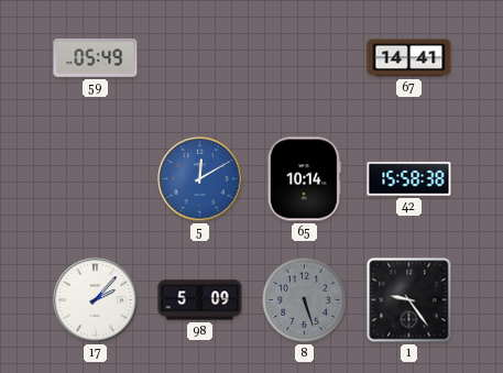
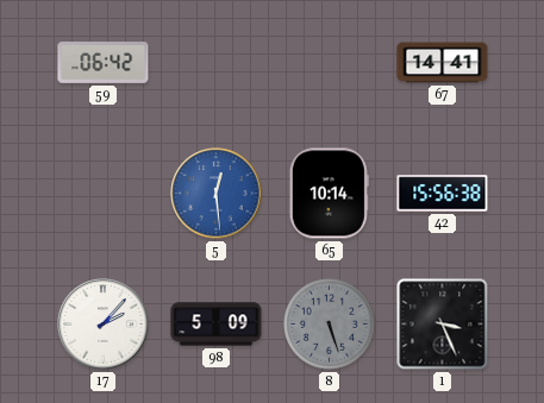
59: 05:49 -> 06:42
5: 12:10 -> 12:29
42: 15:58 -> 15:56
1: 9:24 -> 3:26
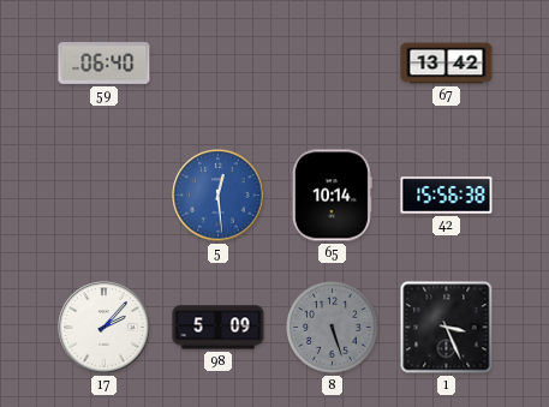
59: 06:42 -> 06:40
67: 14:41 -> 13:42
